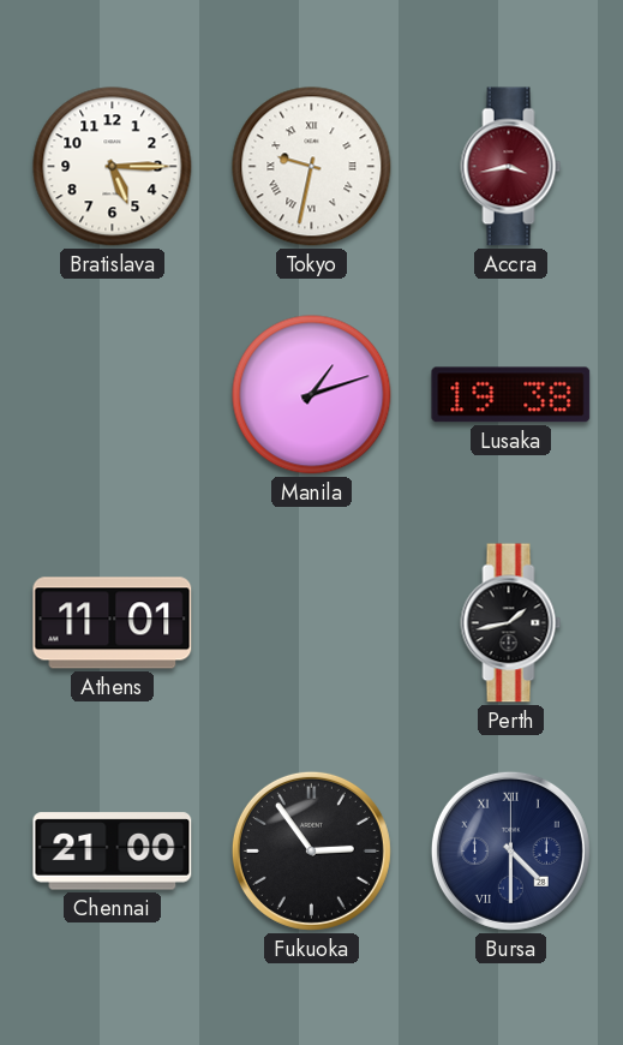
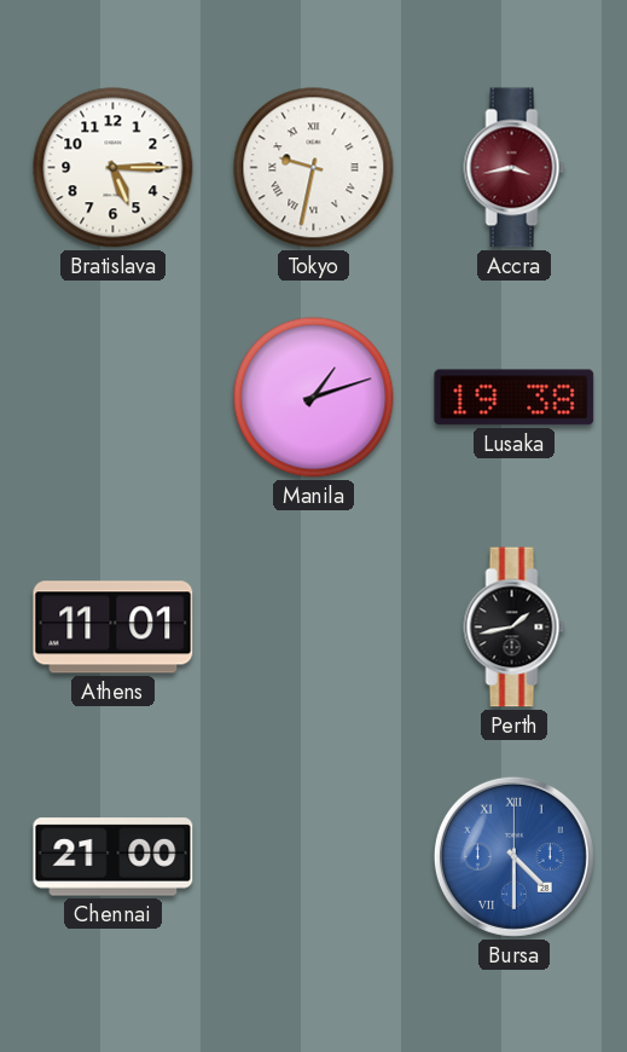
Fukuoka: 2:54 -> none
Bursa dial: navy -> blue
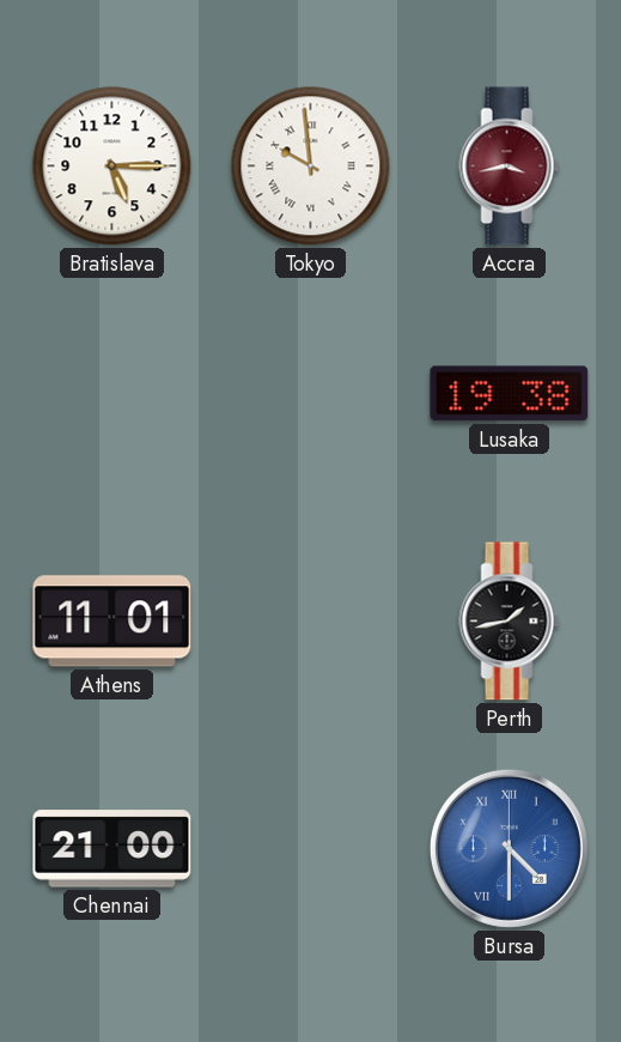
Tokyo: 9:32 -> 9:59
Manila: 1:12 -> none
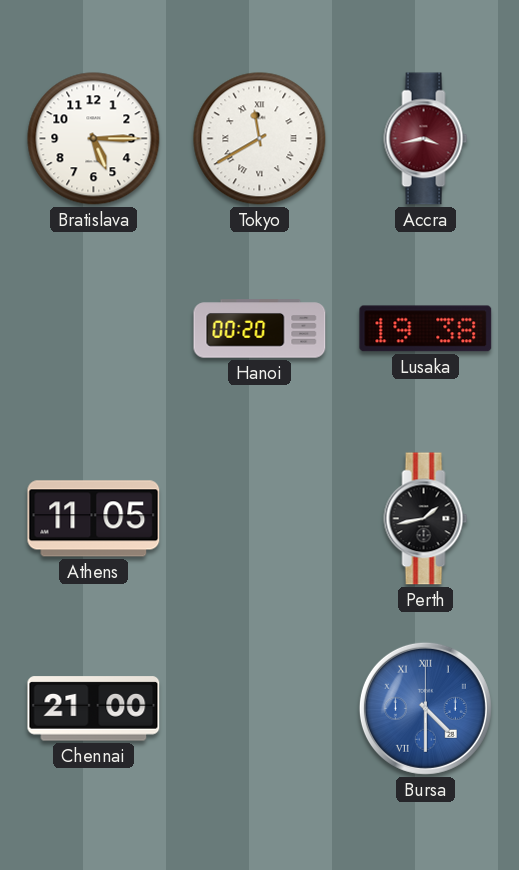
Tokyo: 9:59 -> 11:40
Hanoi: none -> 00:20
Athens: 11:01 -> 11:05
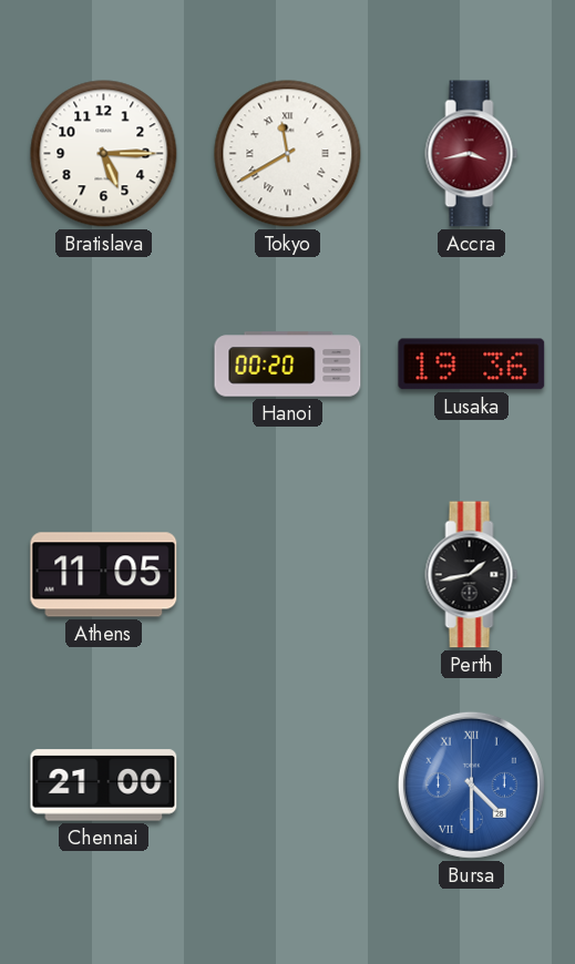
Lusaka: 19:38 -> 19:36
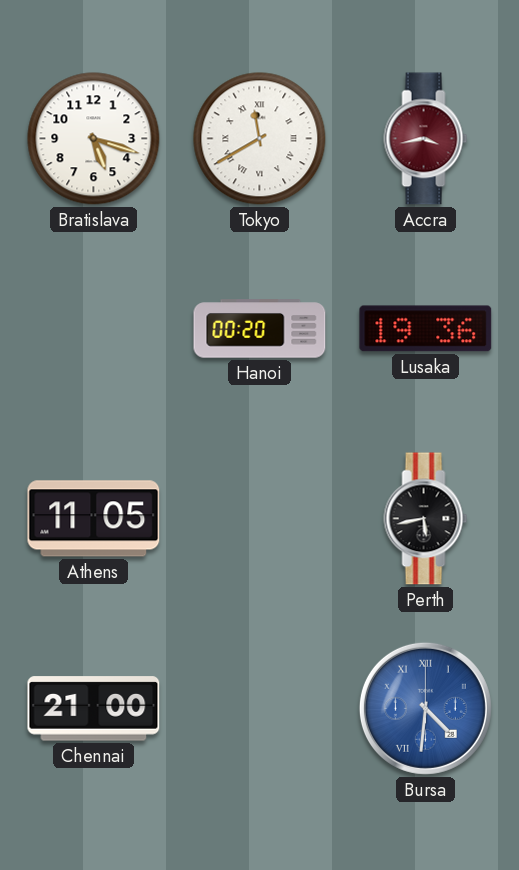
Bratislava: 5:15 -> 5:18
Perth: 1:43 -> 5:43
Bursa: 4:30 -> 4:31
